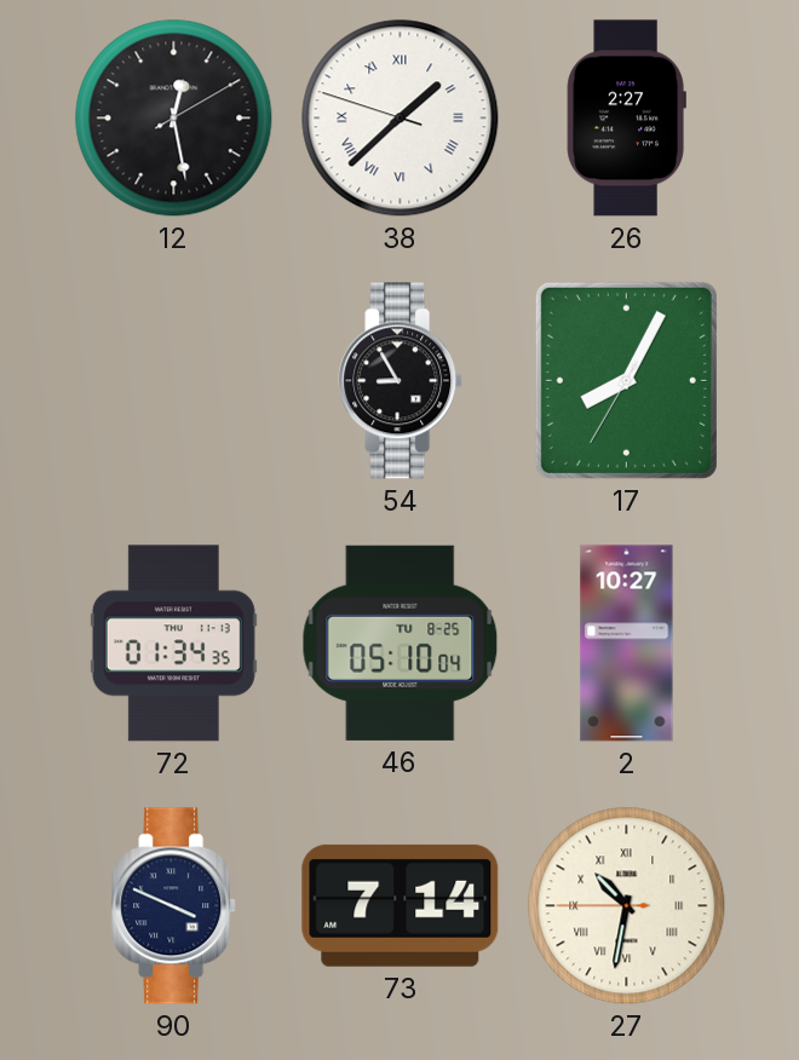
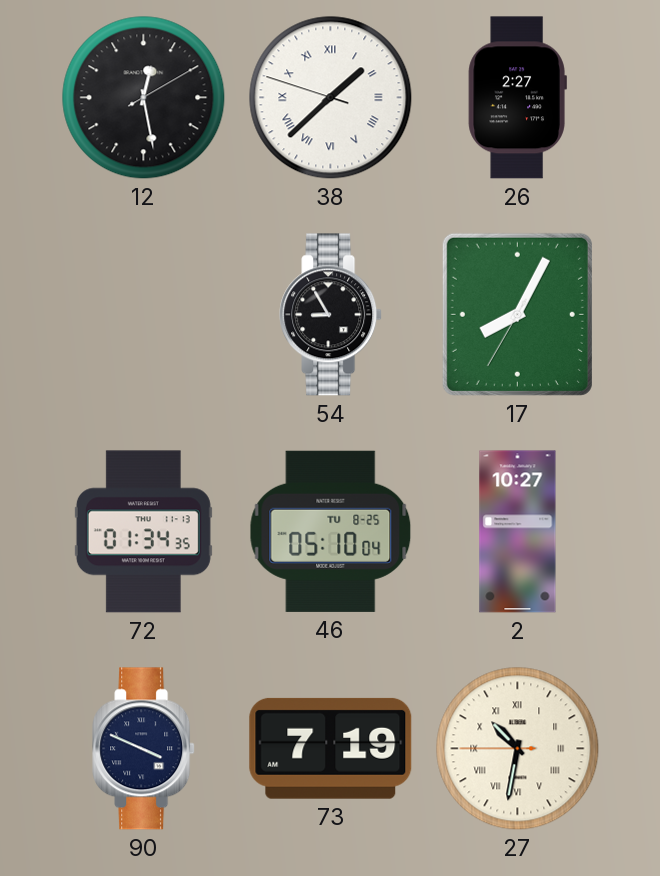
73: 7:14 -> 7:19
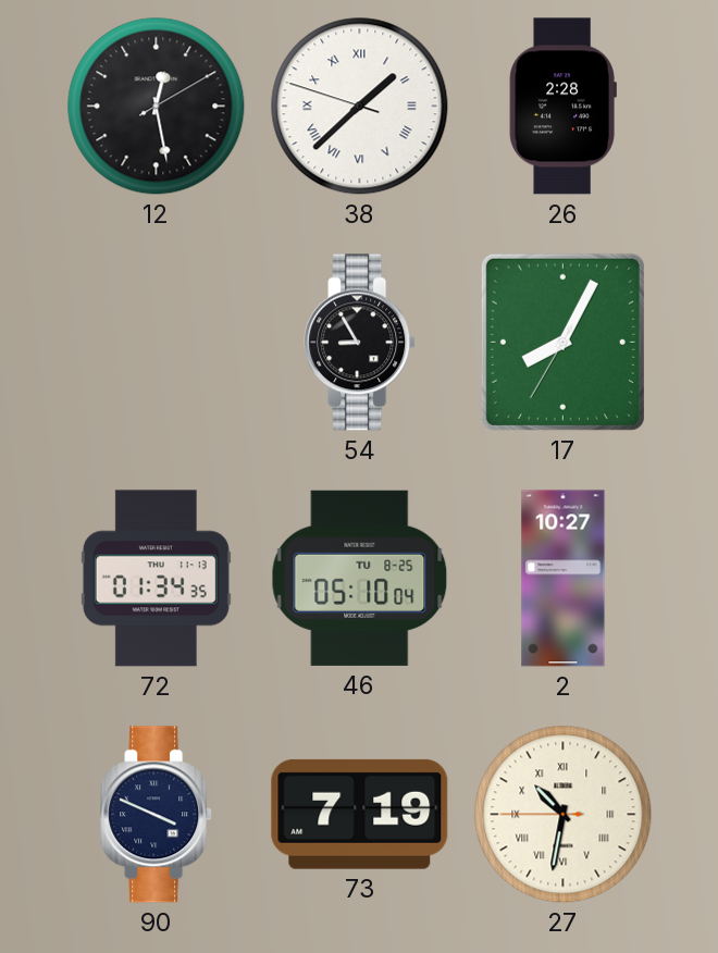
26: 2:27 -> 2:28
